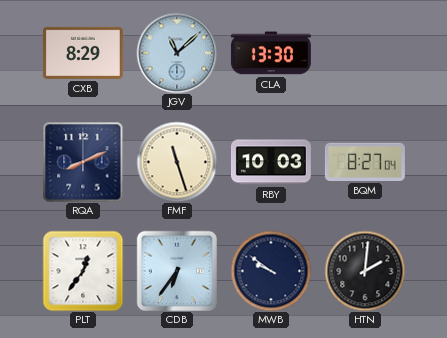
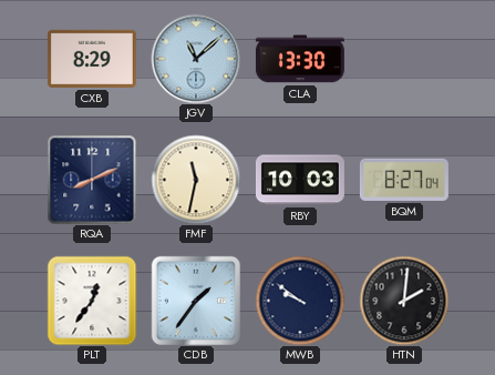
FMF: 11:27 -> 11:32
CDB: 6:36 -> 1:36
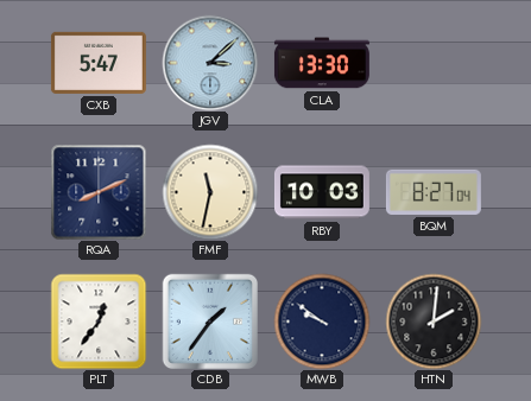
CXB: 8:29 -> 5:47
JGV: 11:08 -> 3:08
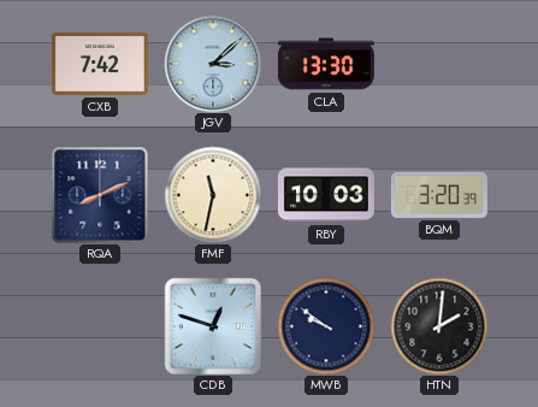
CXB: 5:47 -> 7:42
BQM: 8:27 -> 3:20
PLT: 12:36 -> none
CDB: 1:36 -> 12:48
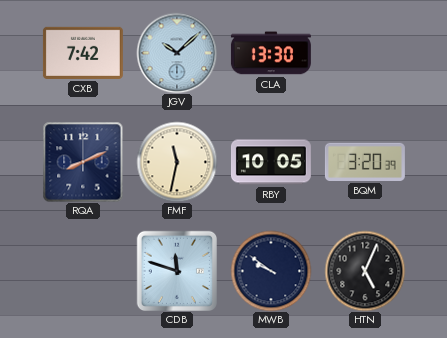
JGV: 3:08 -> 10:08
RBY: 10:03 -> 10:05
CDB: 12:48 -> 11:48
HTN: 2:01 -> 5:04
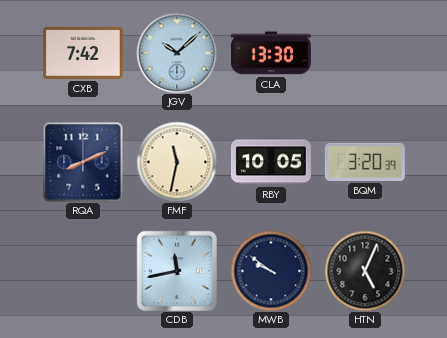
CDB: 11:48 -> 11:43
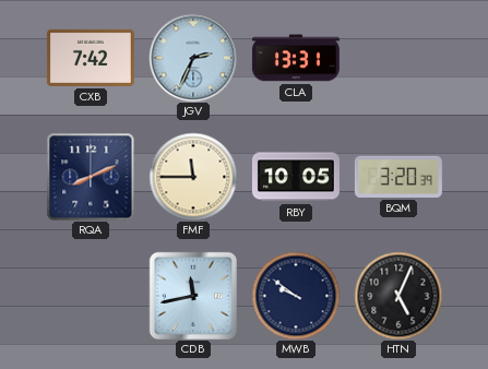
JGV: 10:08 -> 2:34
CLA: 13:30 -> 13:31
FMF: 11:32 -> 11:45
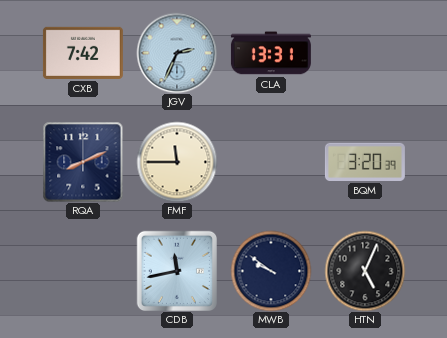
RBY: 10:05 -> none
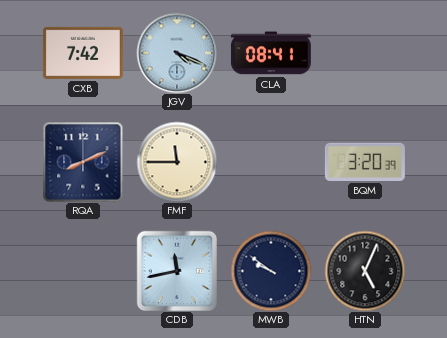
JGV: 2:34 -> 4:19
CLA: 13:31 -> 08:41
